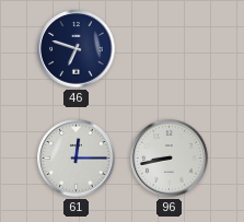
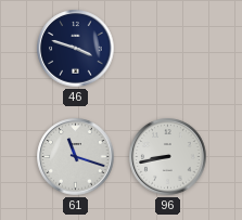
46: 6:48 -> 3:48
61: 12:15 -> 11:18
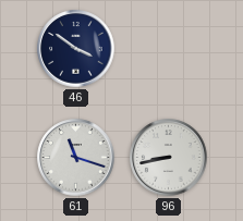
46: 3:48 -> 3:51
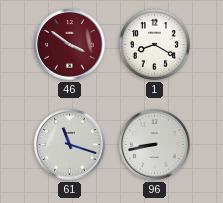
46 dial: navy -> burgundy
1: none -> 8:20
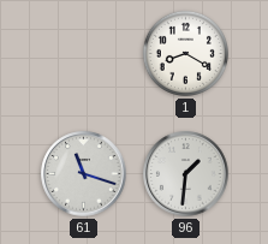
46: 3:51 -> none
96: 8:43 -> 1:31
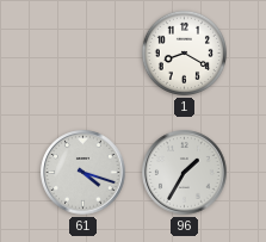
61: 11:18 -> 4:18
96: 1:31 -> 1:35
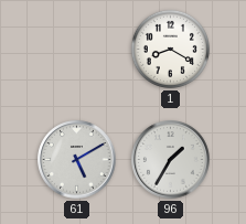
61: 4:18 -> 5:10
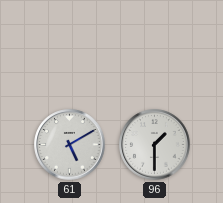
1: 8:20 -> none
96: 1:35 -> 1:30
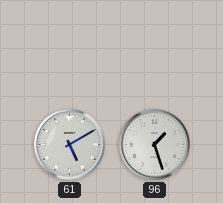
96: 1:30 -> 1:27
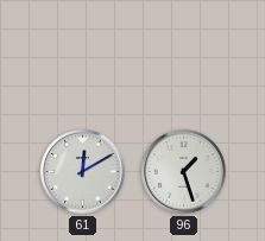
61: 5:10 -> 12:10
